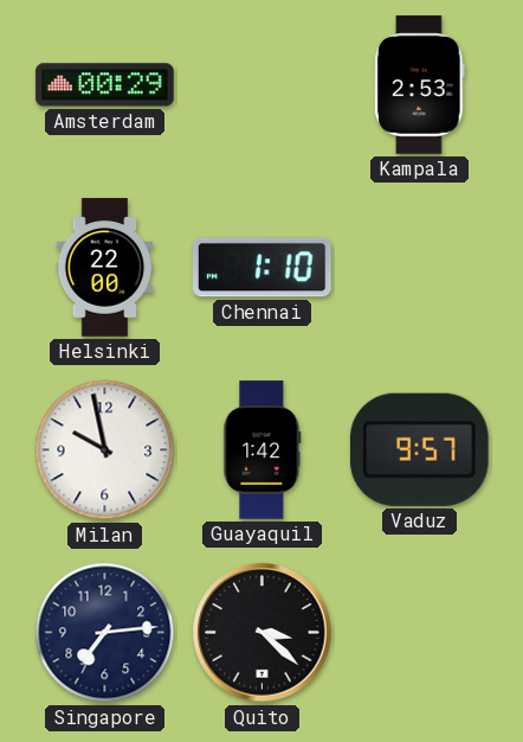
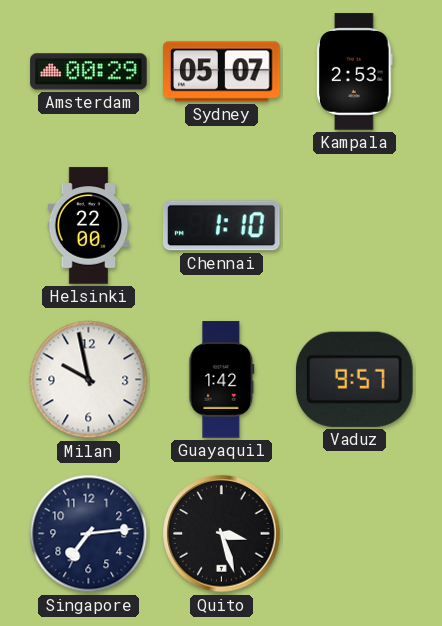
Sydney: none -> 05:07
Quito: 3:22 -> 3:27
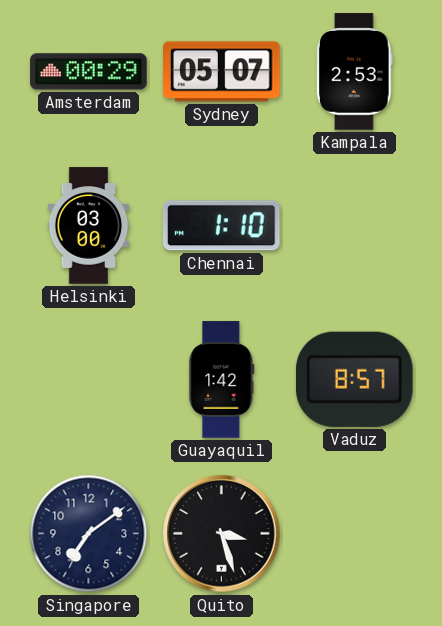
Helsinki: 22:00 -> 03:00
Milan: 9:58 -> none
Vaduz: 9:57 -> 8:57
Singapore: 7:14 -> 7:09
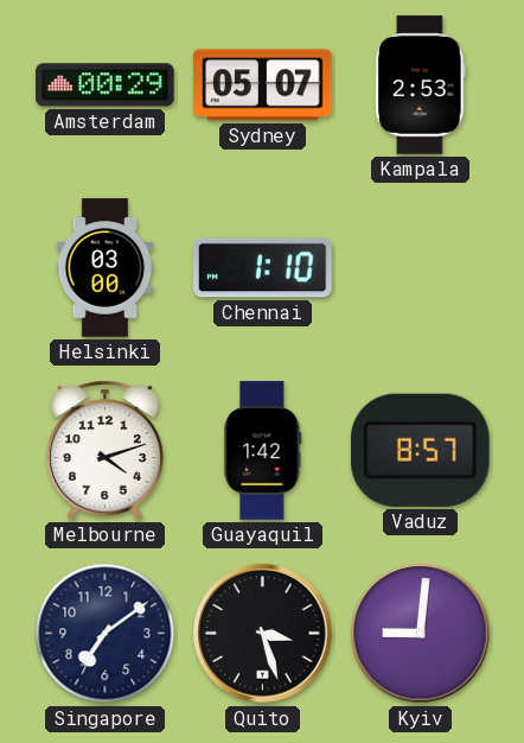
Melbourne: none -> 4:12
Kyiv: none -> 9:01
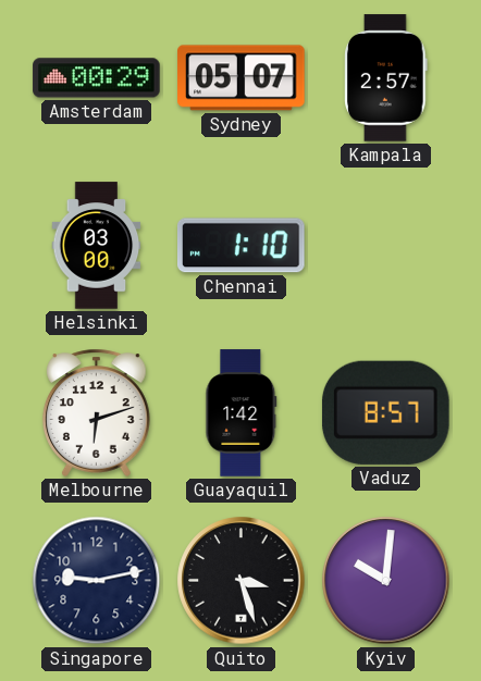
Kampala: 2:53 -> 2:57
Melbourne: 4:12 -> 6:12
Singapore: 7:09 -> 9:13
Kyiv: 9:01 -> 10:01
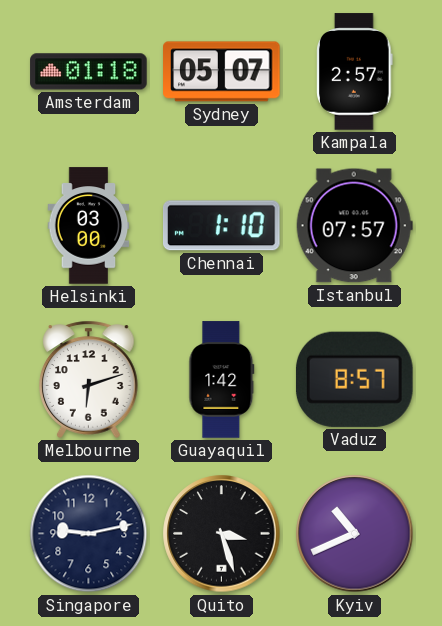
Amsterdam: 00:29 -> 01:18
Istanbul: none -> 07:57
Kyiv: 10:01 -> 10:41
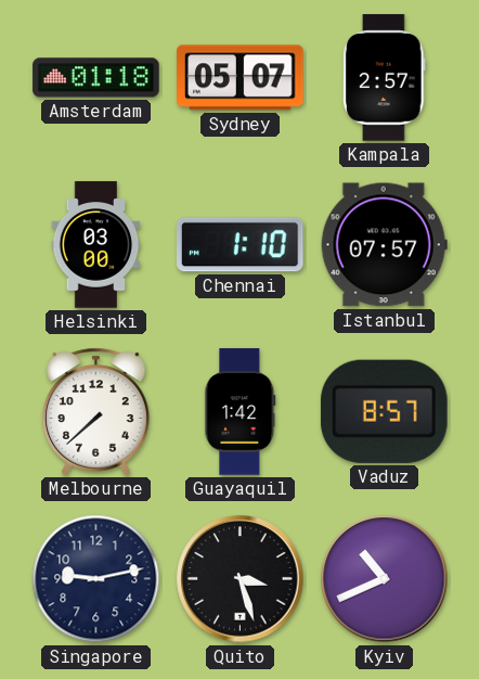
Melbourne: 6:12 -> 7:38
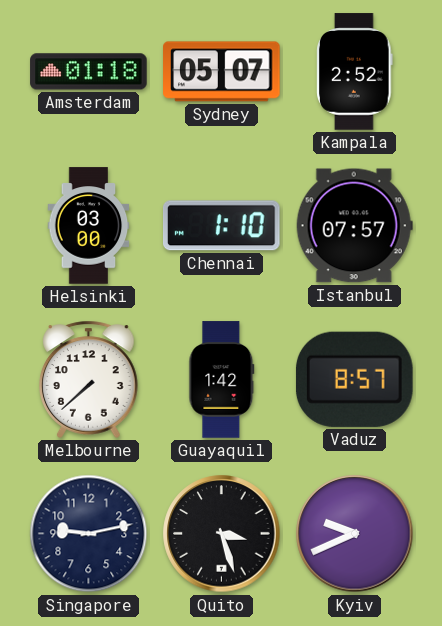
Kampala: 2:57 -> 2:52
Kyiv: 10:41 -> 9:41
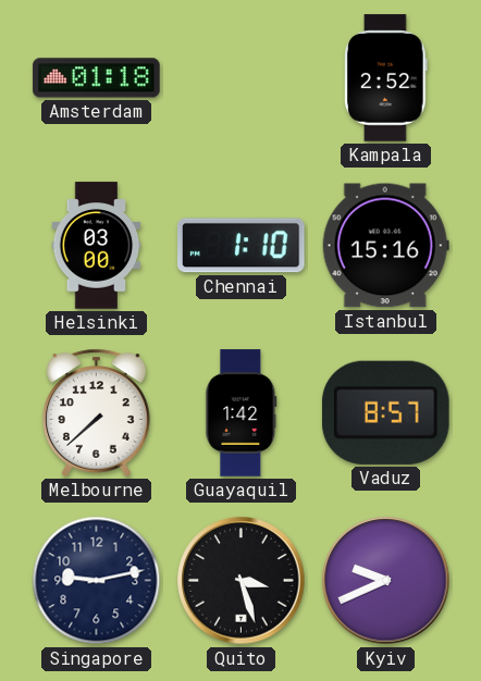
Sydney: 05:07 -> none
Istanbul: 07:57 -> 15:16
